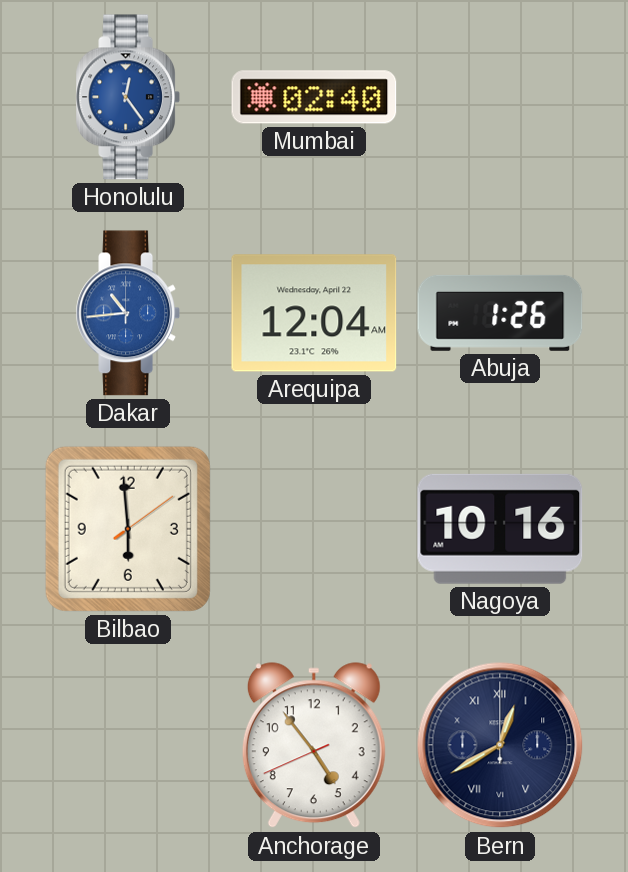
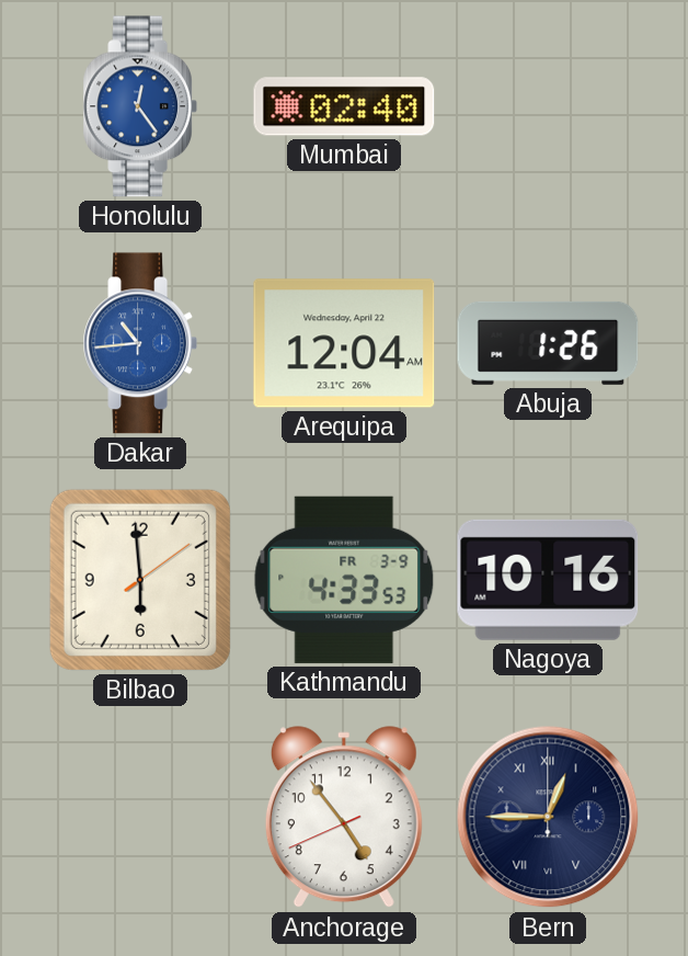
Kathmandu: none -> 4:33
Bern: 12:40 -> 12:45
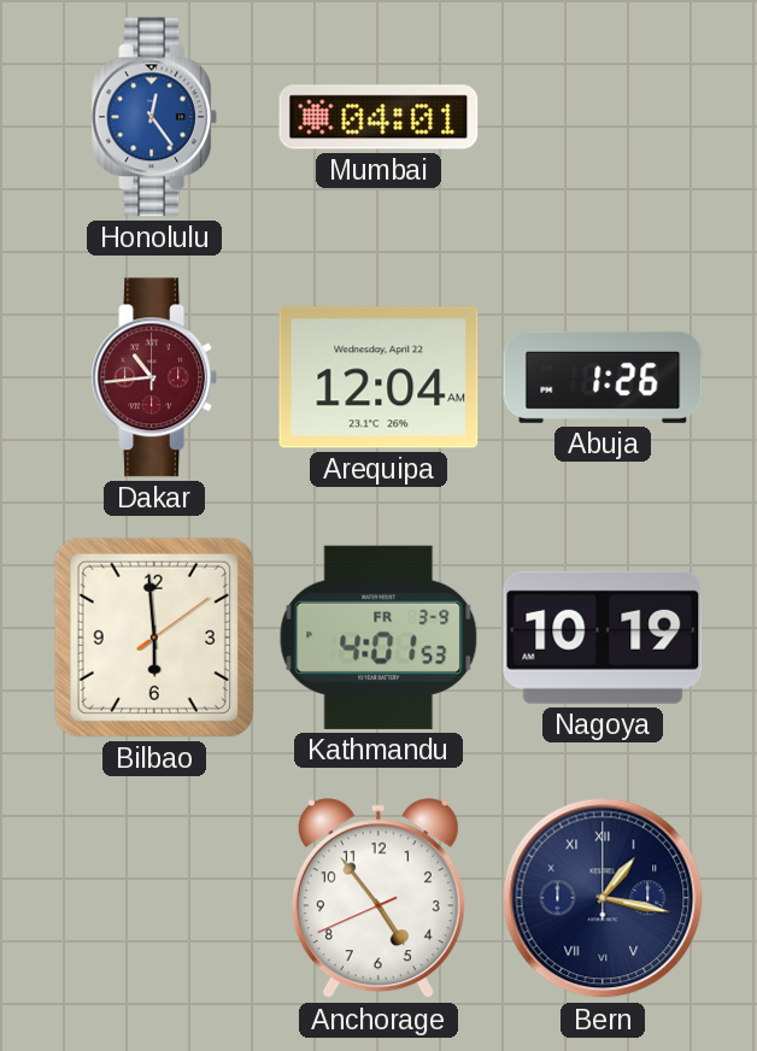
Mumbai: 02:40 -> 04:01
Dakar dial: blue -> burgundy
Kathmandu: 4:33 -> 4:01
Nagoya: 10:16 -> 10:19
Bern: 12:45 -> 1:17
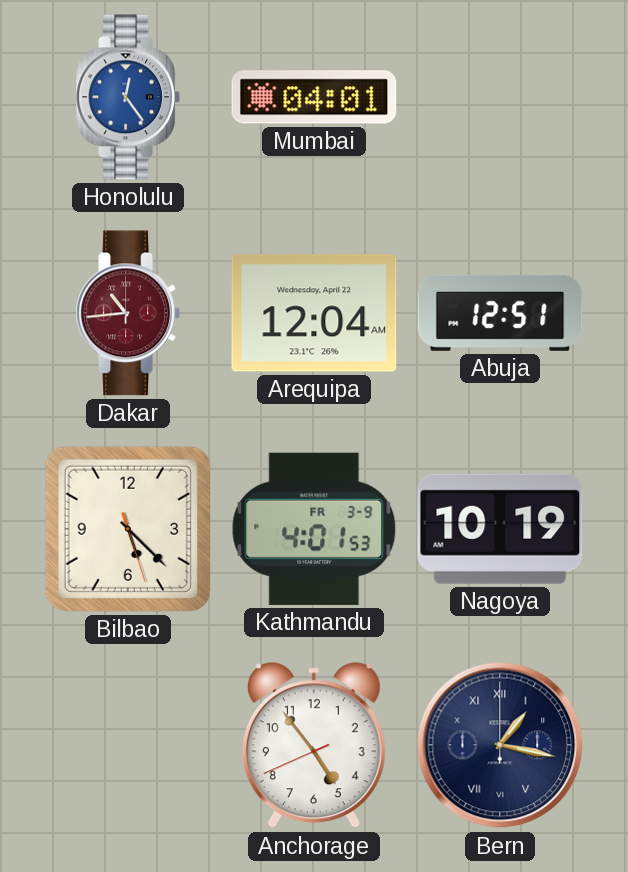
Abuja: 1:26 -> 12:51
Bilbao: 5:59 -> 5:22
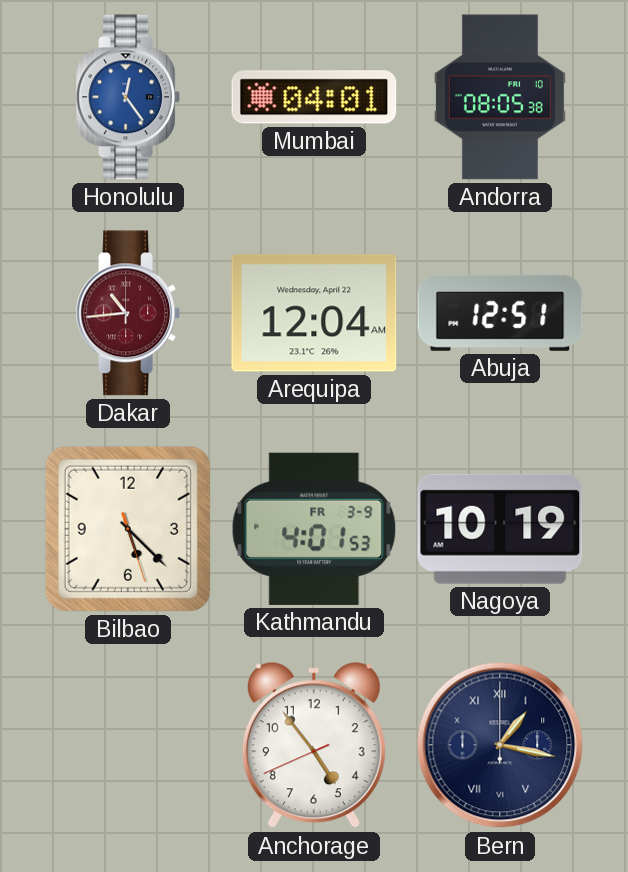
Andorra: none -> 08:05
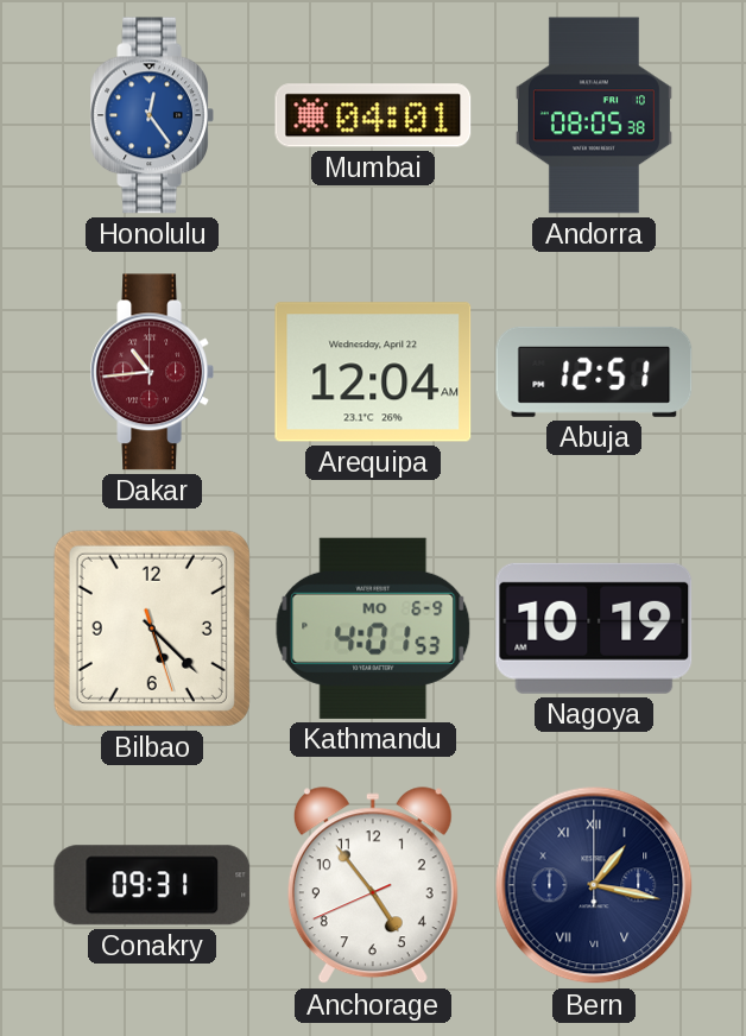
Kathmandu date: FR 3-9 -> MO 6-9
Conakry: none -> 09:31
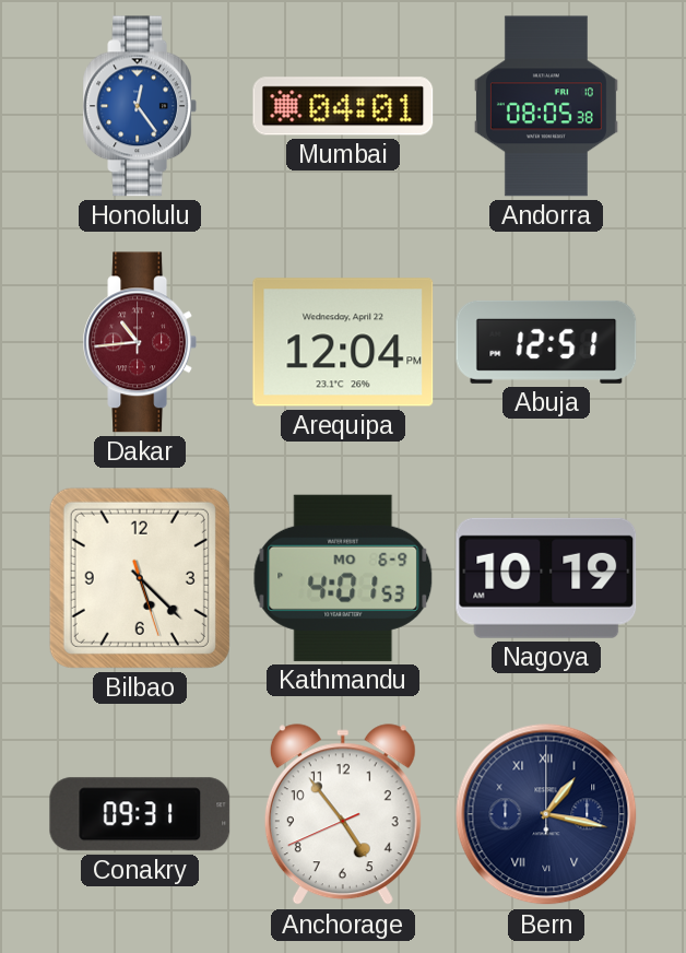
Arequipa: 12:04 AM -> 12:04 PM
